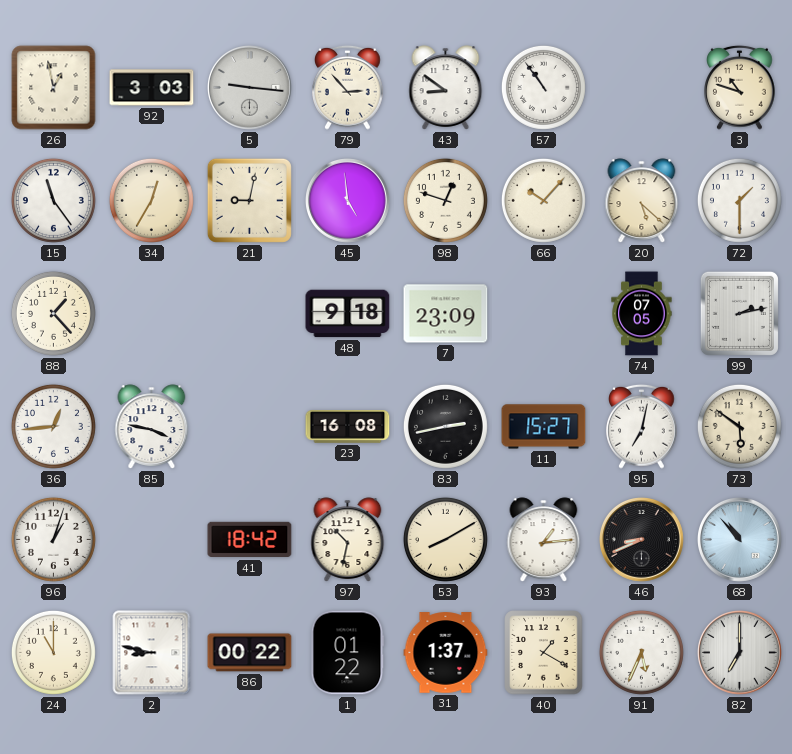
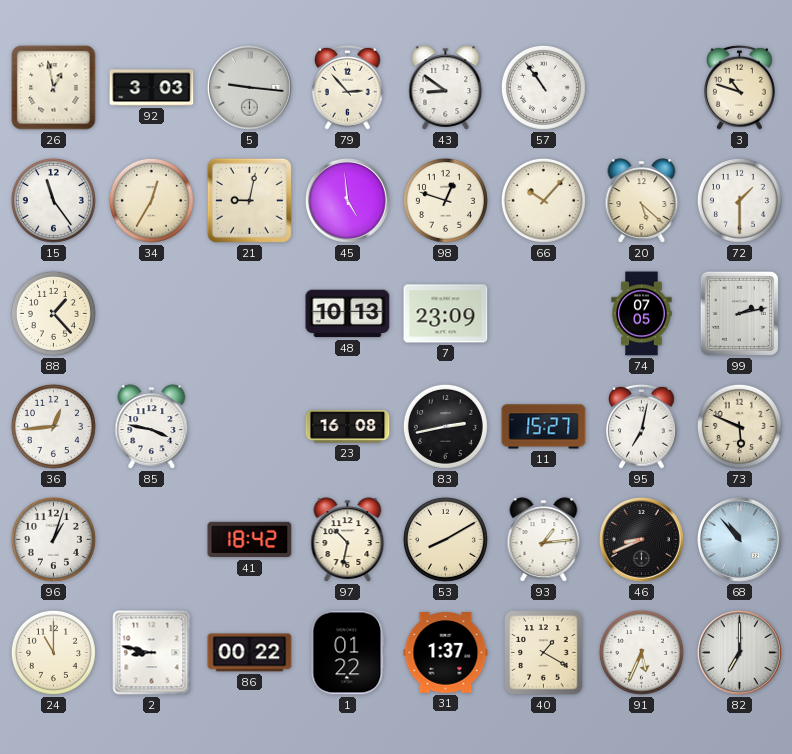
48: 9:18 -> 10:13
73: 5:51 -> 5:49
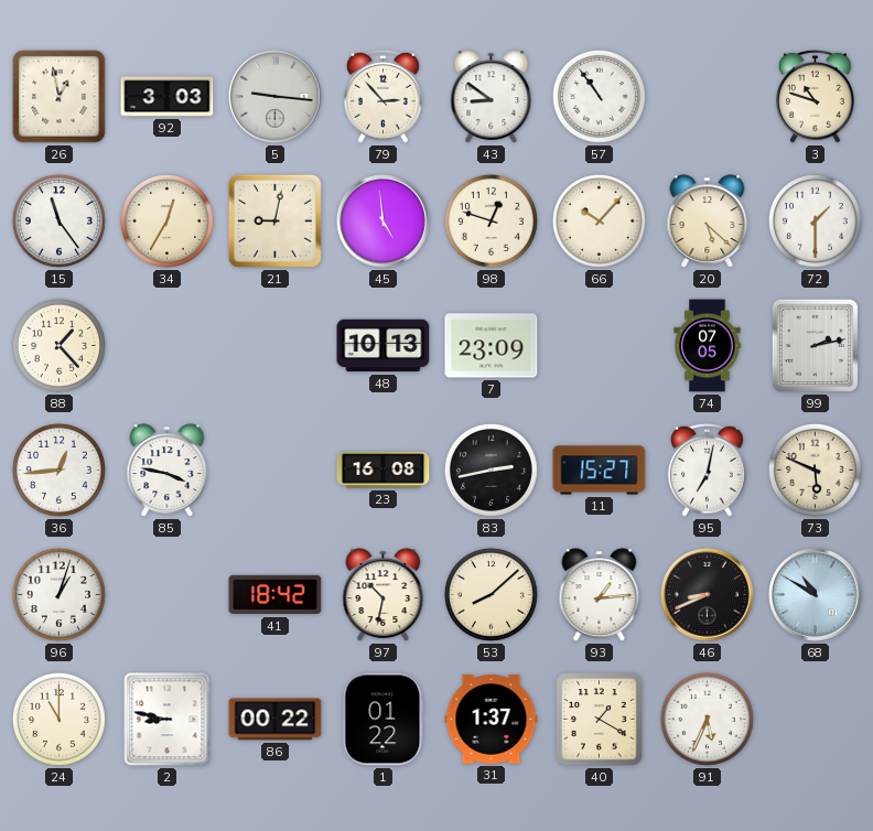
53: 8:10 -> 8:08
68: 10:53 -> 10:50
82: 7:00 -> none
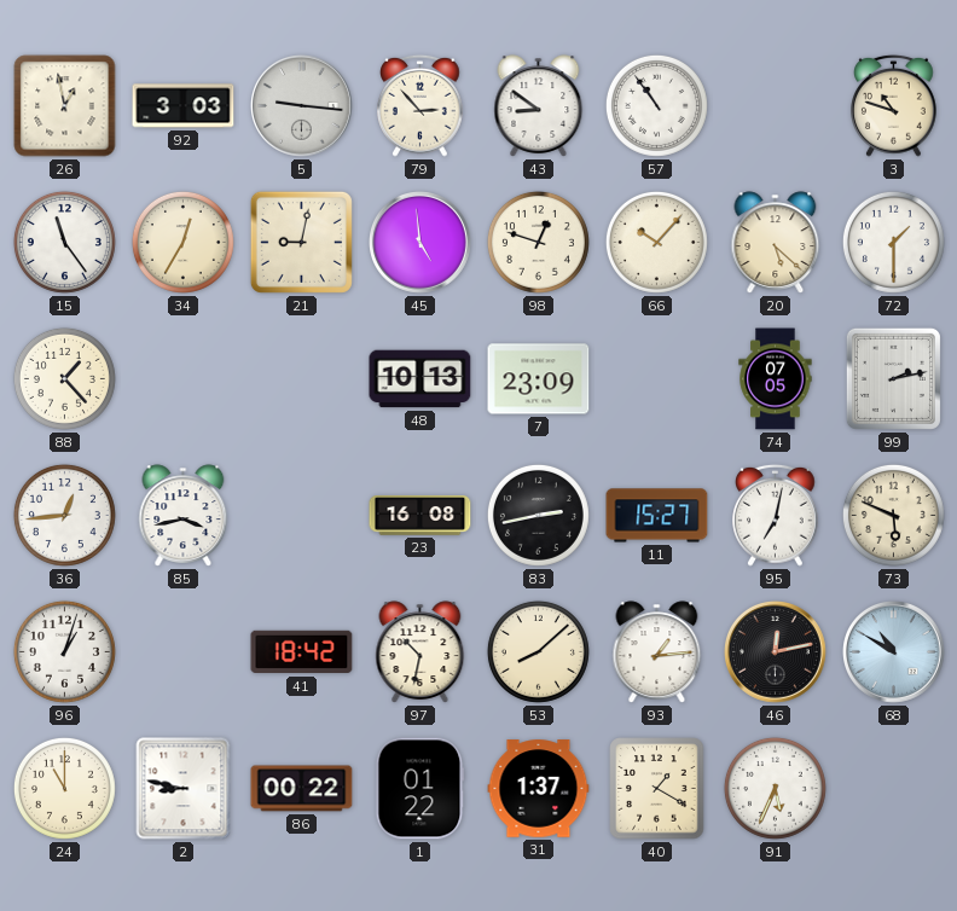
85: 3:47 -> 3:43
46: 8:41 -> 12:13
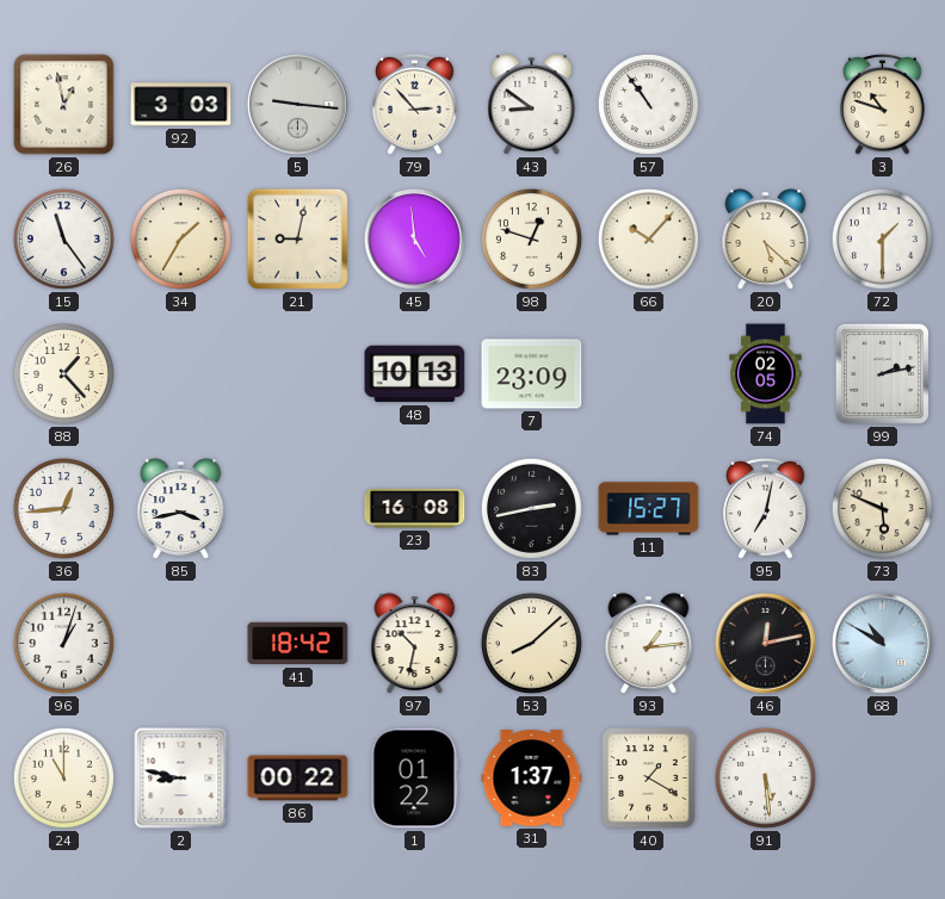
34: 12:35 -> 1:35
74: 07:05 -> 02:05
91: 5:34 -> 5:29
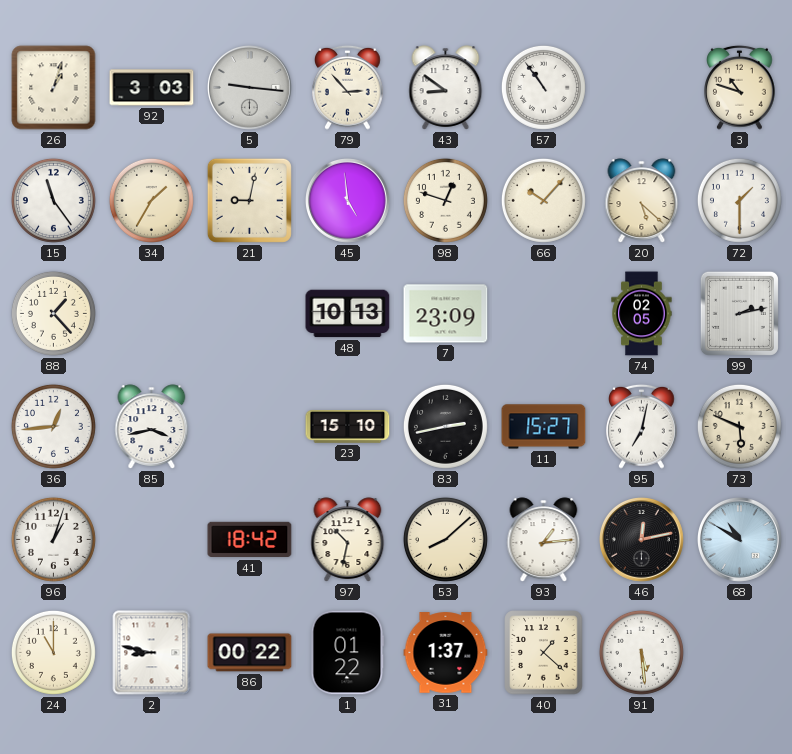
26: 12:58 -> 1:03
23: 16:08 -> 15:10
40: 1:20 -> 1:22
